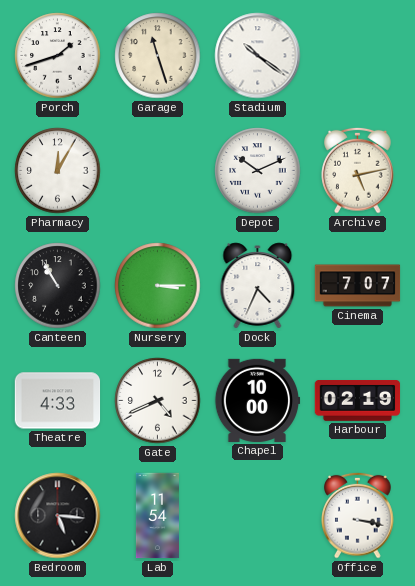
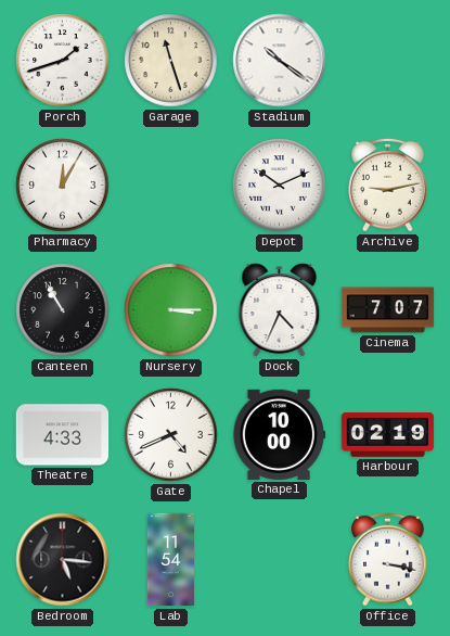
Archive: 5:13 -> 9:13
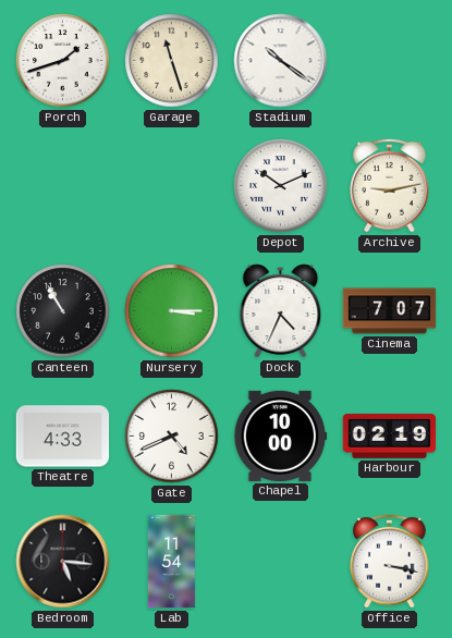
Pharmacy: 12:05 -> none
